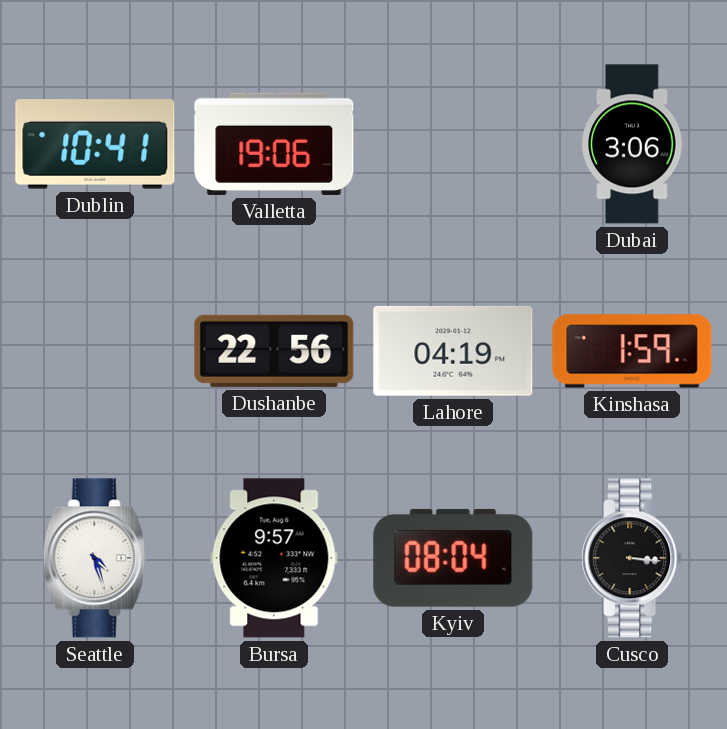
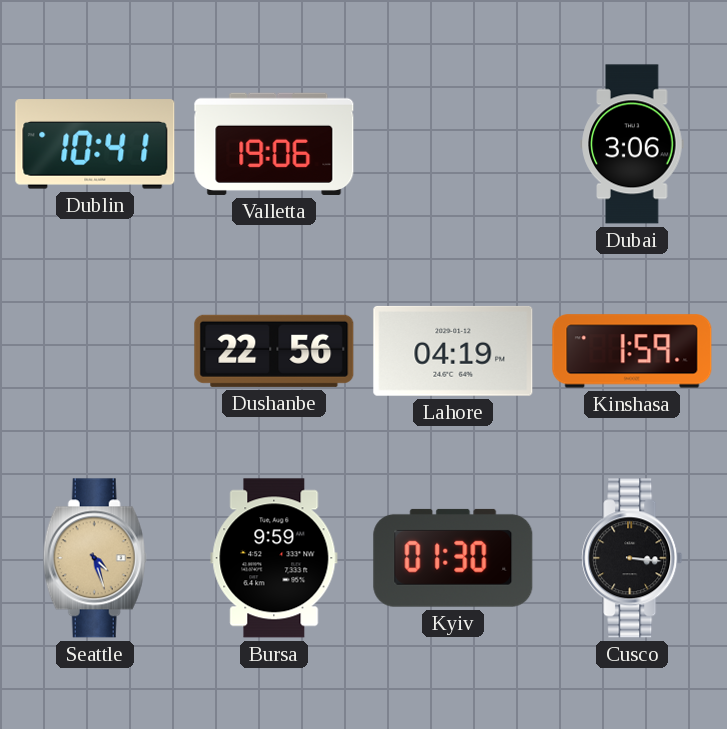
Seattle dial: white -> champagne
Bursa: 9:57 -> 9:59
Kyiv: 08:04 -> 01:30
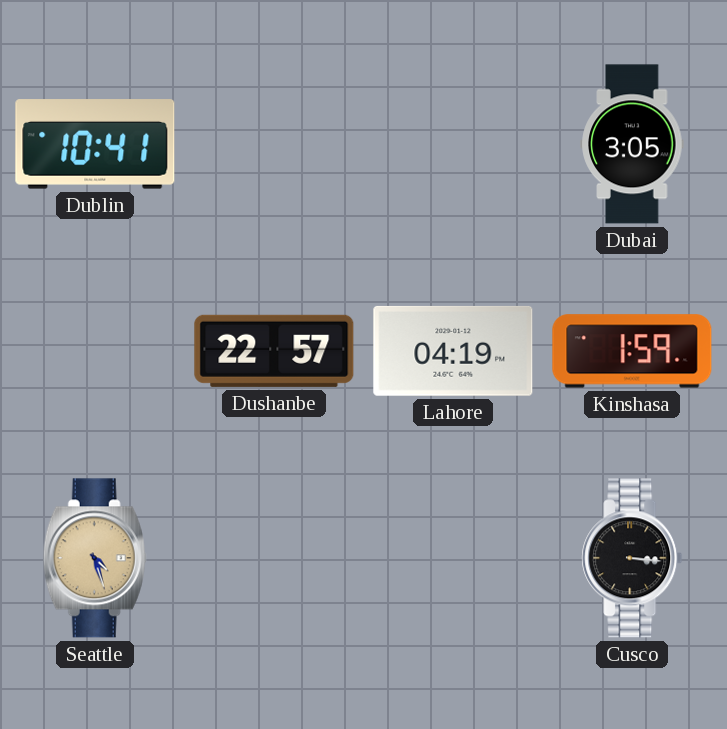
Valletta: 19:06 -> none
Dubai: 3:06 -> 3:05
Dushanbe: 22:56 -> 22:57
Bursa: 9:59 -> none
Kyiv: 01:30 -> none
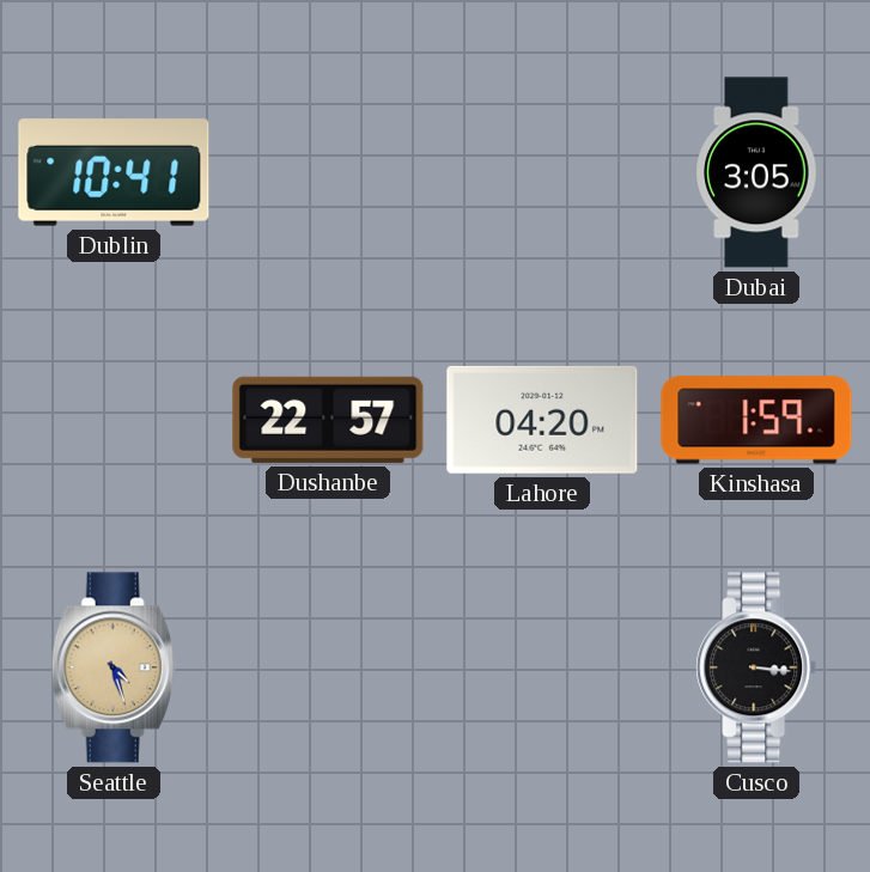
Lahore: 04:19 -> 04:20
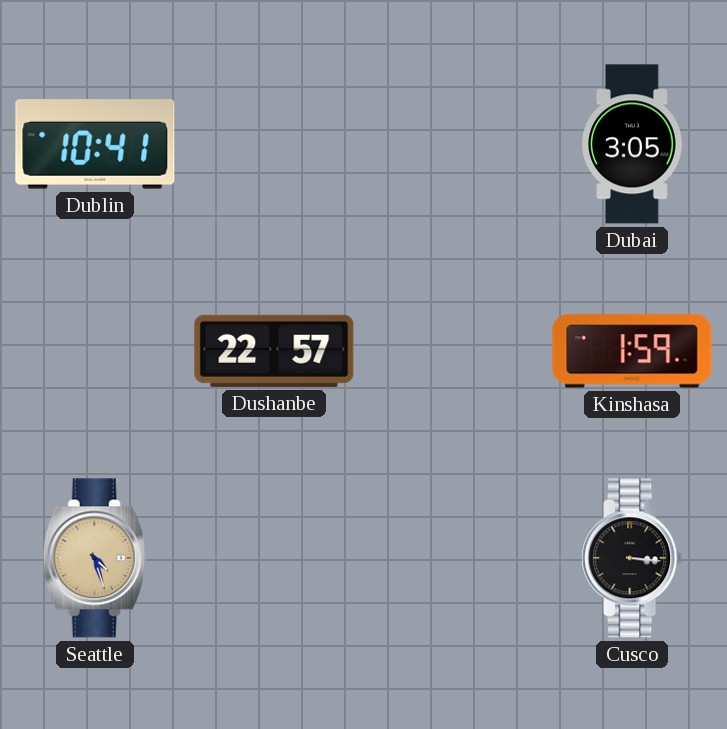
Lahore: 04:20 -> none
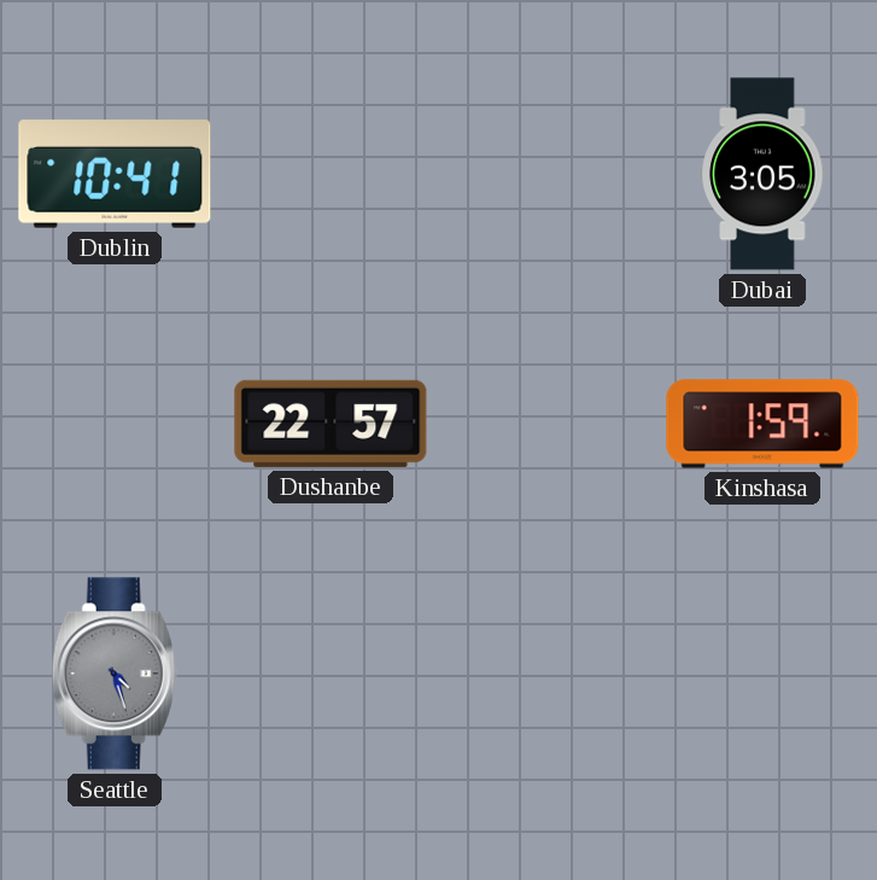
Seattle dial: champagne -> grey
Cusco: 3:16 -> none
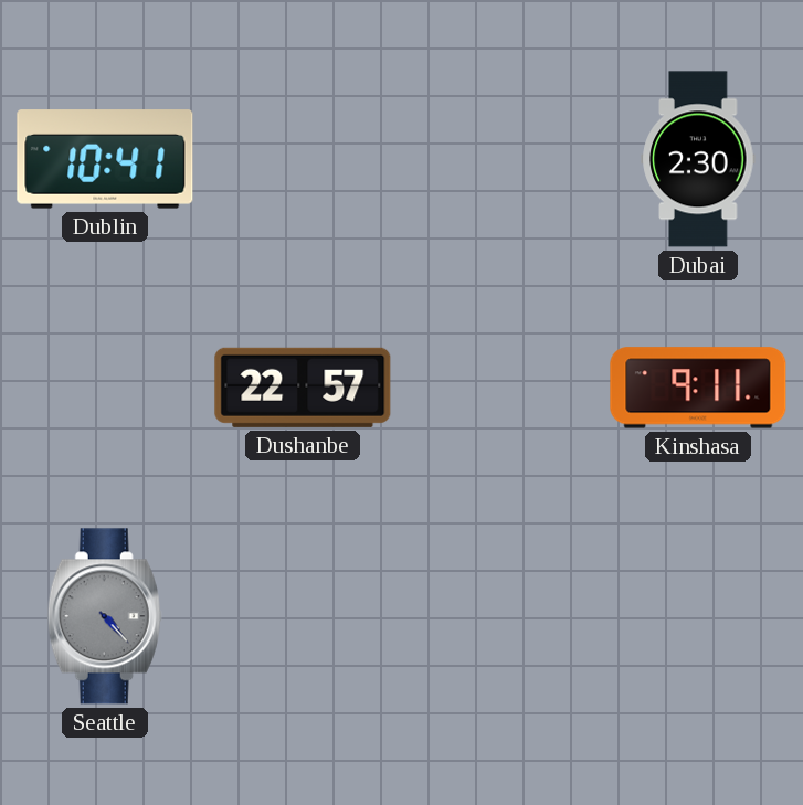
Dubai: 3:05 -> 2:30
Kinshasa: 1:59 -> 9:11
Seattle: 4:27 -> 4:23
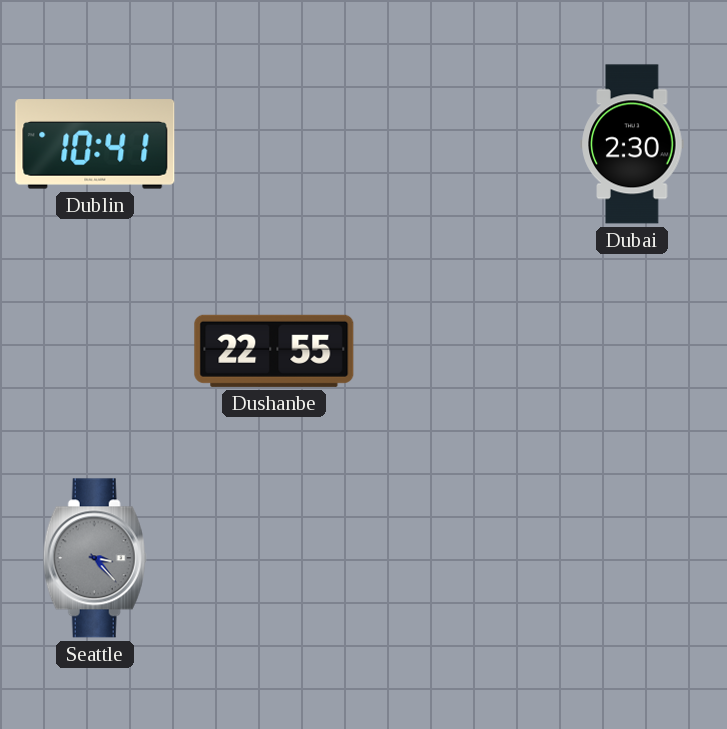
Dushanbe: 22:57 -> 22:55
Kinshasa: 9:11 -> none
Seattle: 4:23 -> 3:23
